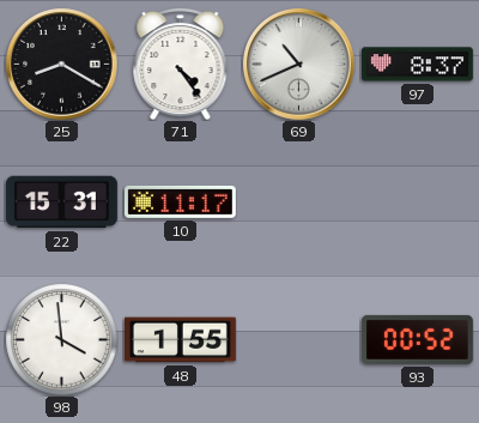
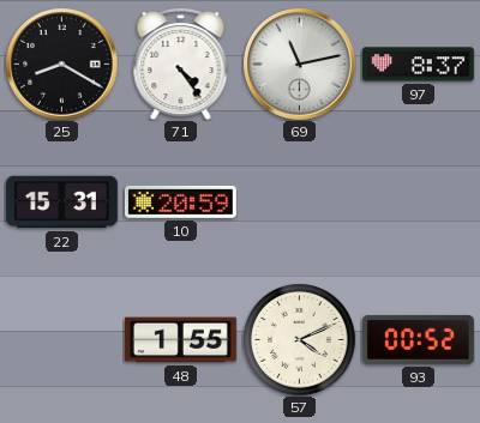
69: 10:41 -> 11:13
10: 11:17 -> 20:59
98: 3:59 -> none
57: none -> 4:11
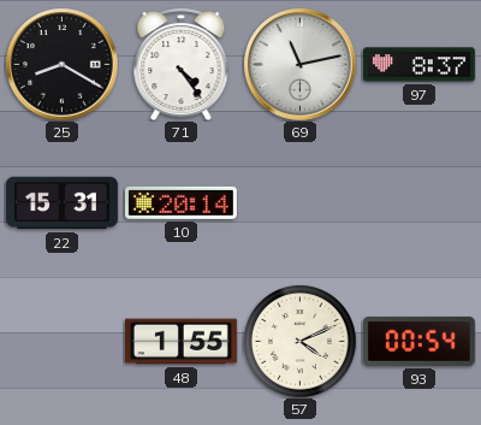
10: 20:59 -> 20:14
93: 00:52 -> 00:54
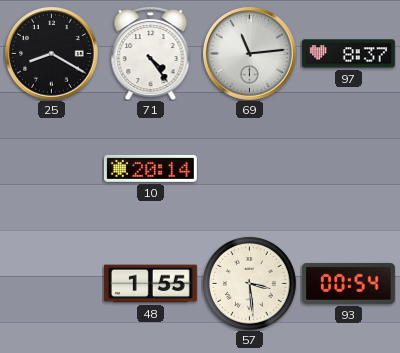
69: 11:13 -> 11:14
22: 15:31 -> none
57: 4:11 -> 3:29
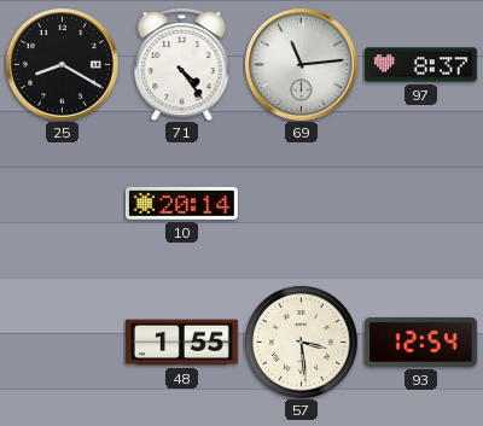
93: 00:54 -> 12:54
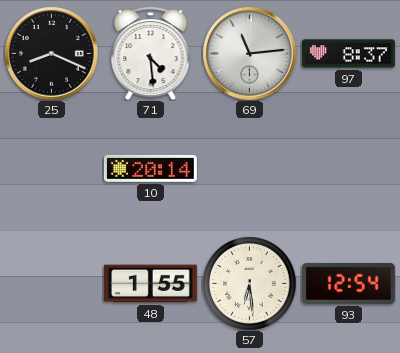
25: 8:20 -> 8:19
71: 4:24 -> 4:29
57: 3:29 -> 6:29
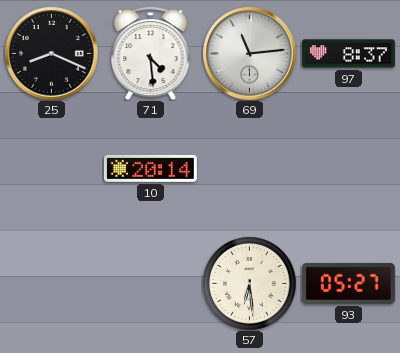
48: 1:55 -> none
93: 12:54 -> 05:27
